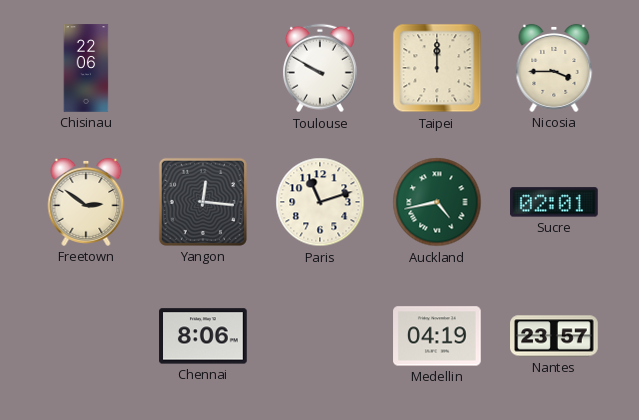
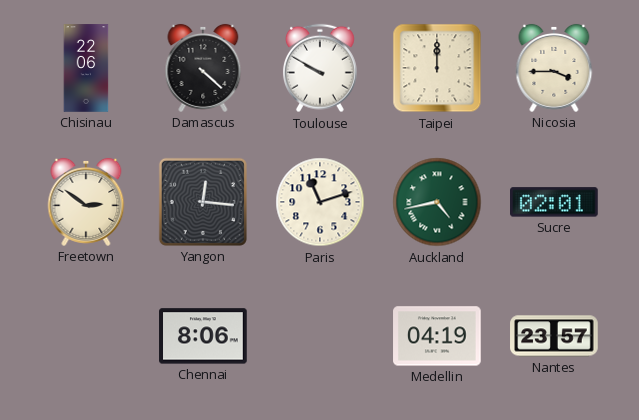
Damascus: none -> 4:22
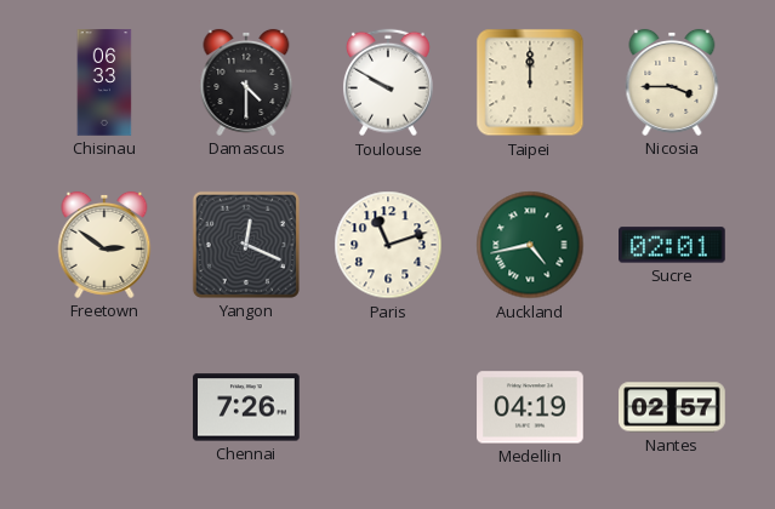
Chisinau: 22:06 -> 06:33
Damascus: 4:22 -> 4:30
Yangon: 12:16 -> 12:19
Chennai: 8:06 -> 7:26
Nantes: 23:57 -> 02:57
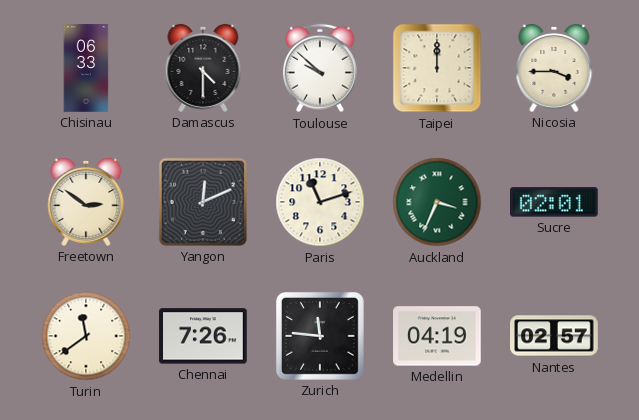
Toulouse: 9:50 -> 9:52
Yangon: 12:19 -> 12:11
Auckland: 4:43 -> 3:34
Turin: none -> 11:39
Zurich: none -> 11:46
